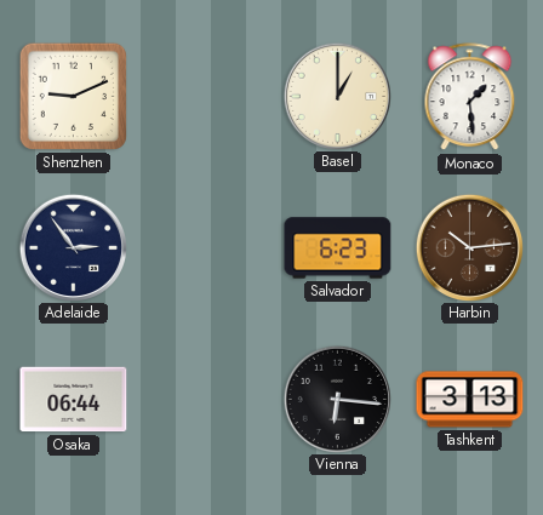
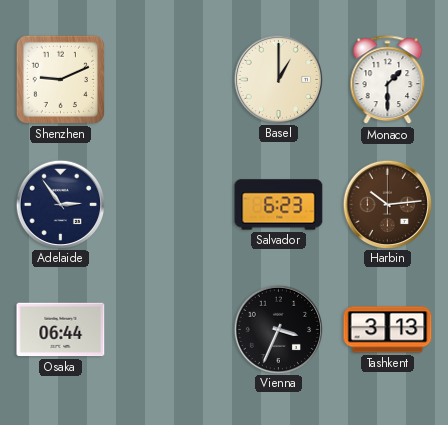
Monaco: 1:29 -> 1:30
Vienna: 6:16 -> 3:34
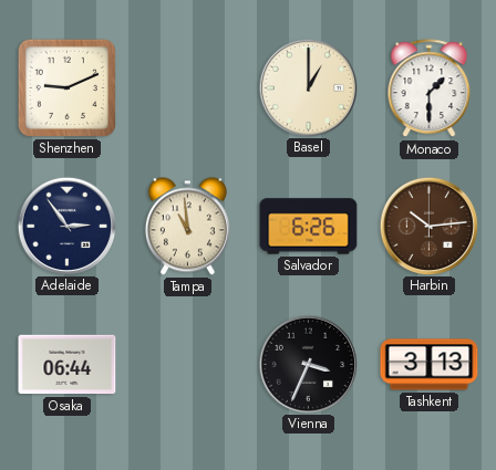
Tampa: none -> 10:59
Salvador: 6:23 -> 6:26
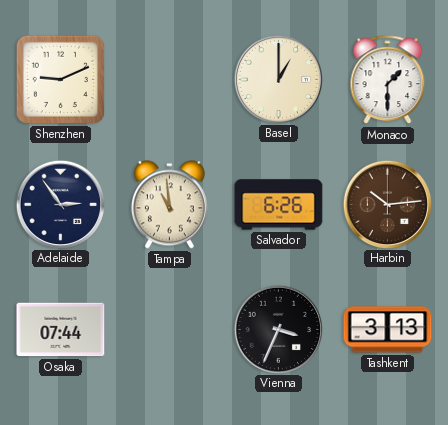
Osaka: 06:44 -> 07:44
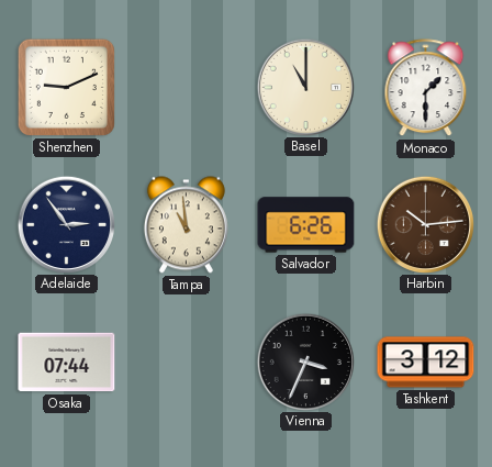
Basel: 1:00 -> 11:00
Tashkent: 3:13 -> 3:12
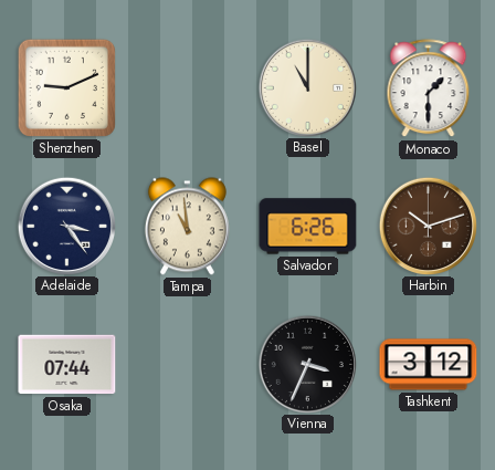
Adelaide: 2:54 -> 3:24
Harbin: 10:14 -> 10:12
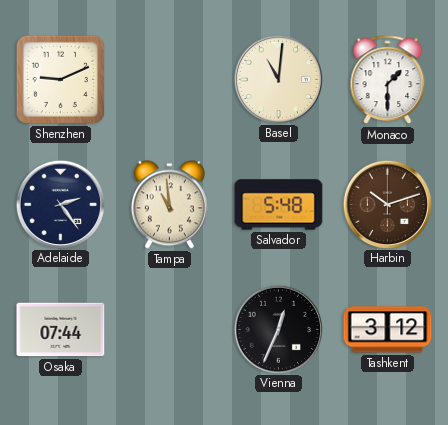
Basel: 11:00 -> 11:01
Adelaide: 3:24 -> 2:24
Salvador: 6:26 -> 5:48
Vienna: 3:34 -> 12:34
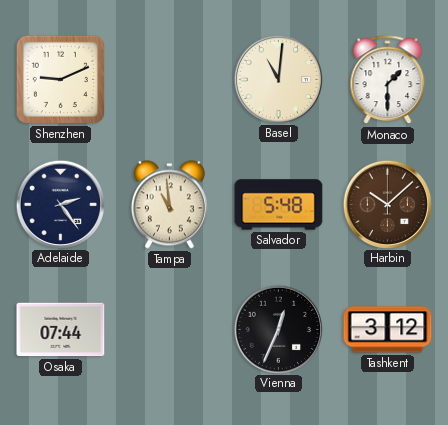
Harbin: 10:12 -> 10:08
